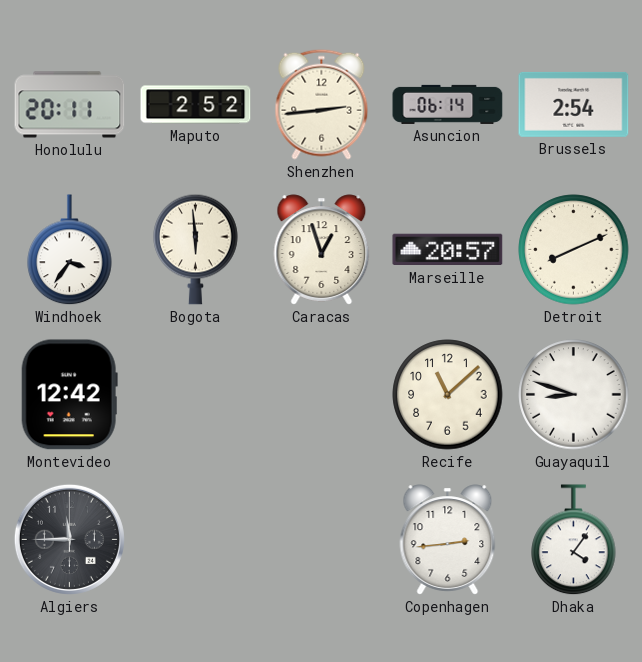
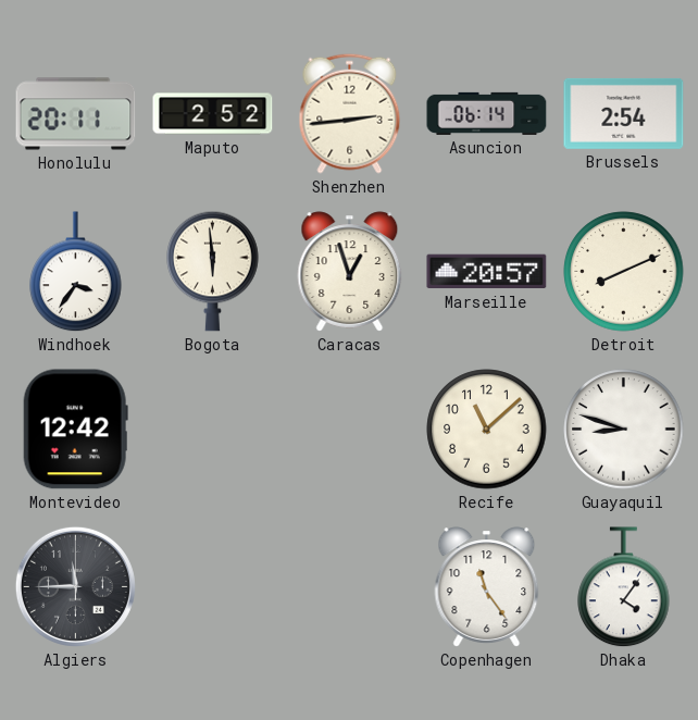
Copenhagen: 2:44 -> 11:24
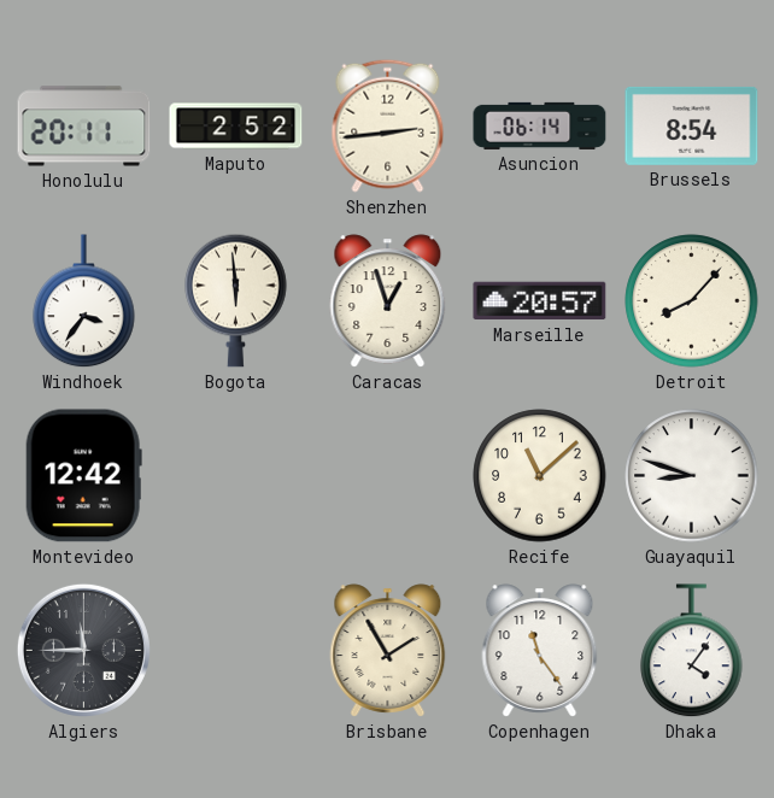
Brussels: 2:54 -> 8:54
Detroit: 8:11 -> 8:07
Brisbane: none -> 1:55
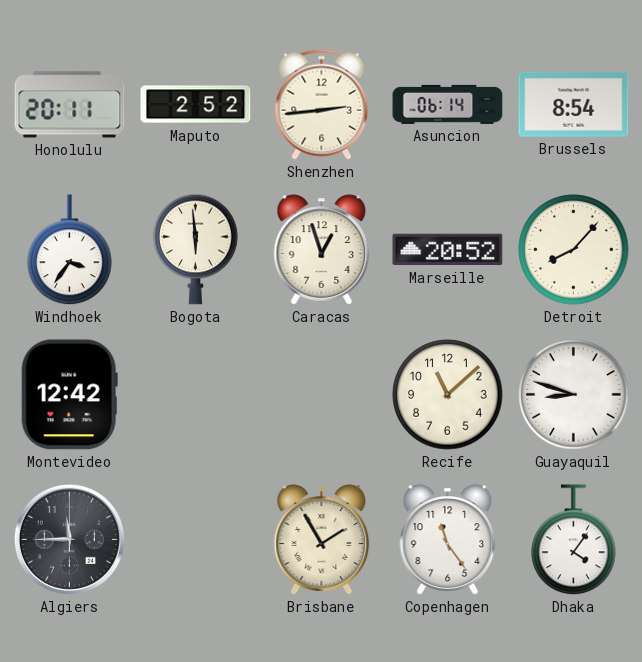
Marseille: 20:57 -> 20:52
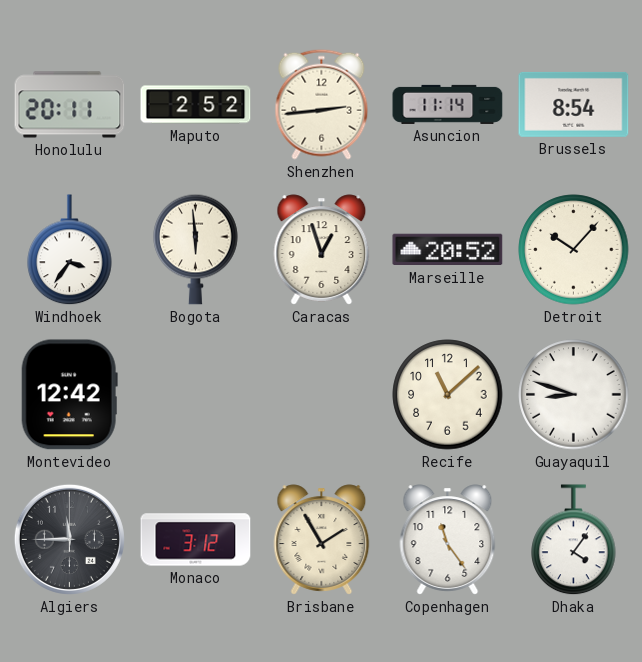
Asuncion: 06:14 -> 11:14
Detroit: 8:07 -> 10:07
Monaco: none -> 3:12
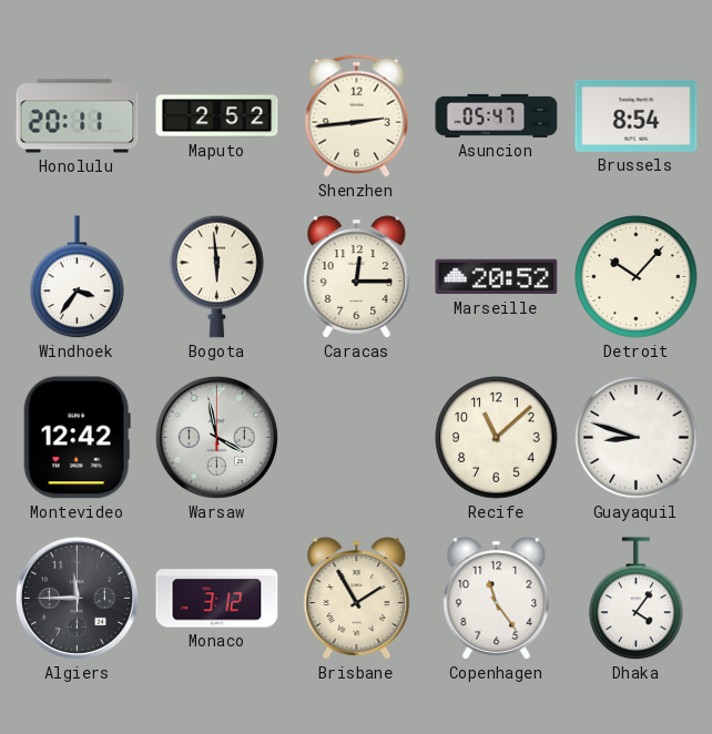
Asuncion: 11:14 -> 05:47
Caracas: 12:57 -> 12:15
Warsaw: none -> 3:58
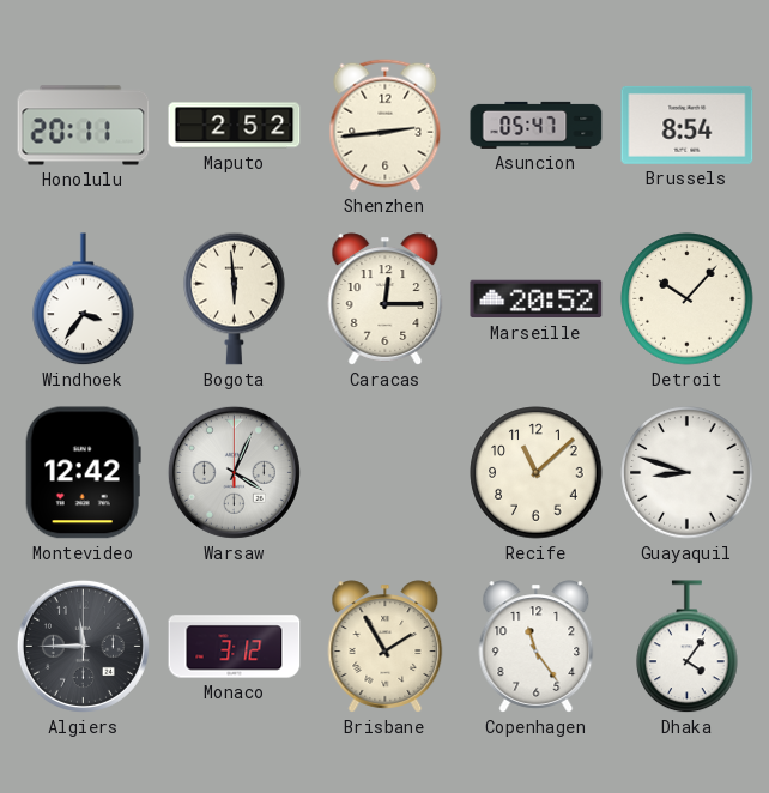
Warsaw: 3:58 -> 4:04
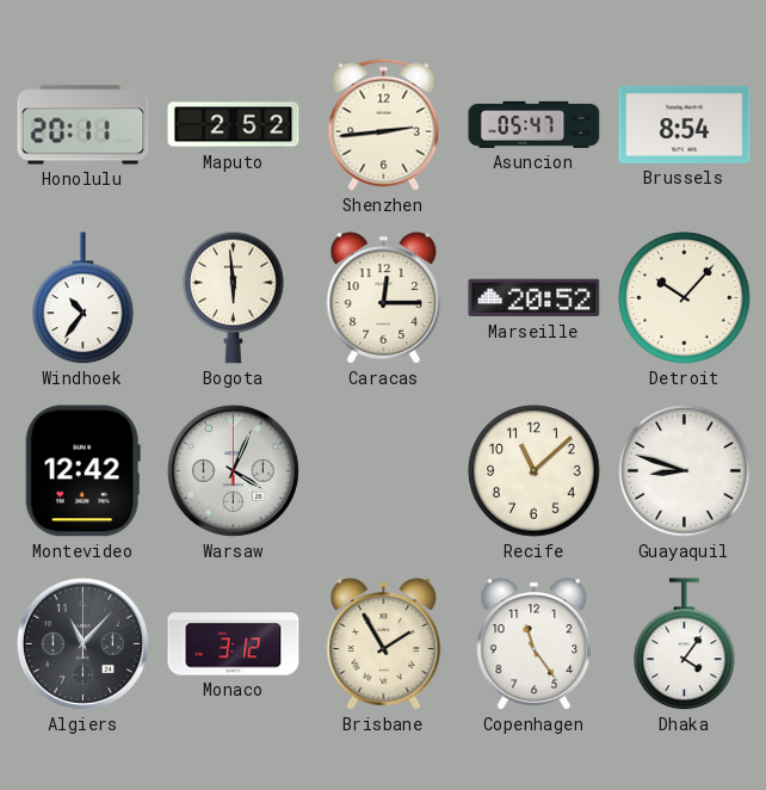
Windhoek: 3:36 -> 10:36
Algiers: 11:45 -> 11:07
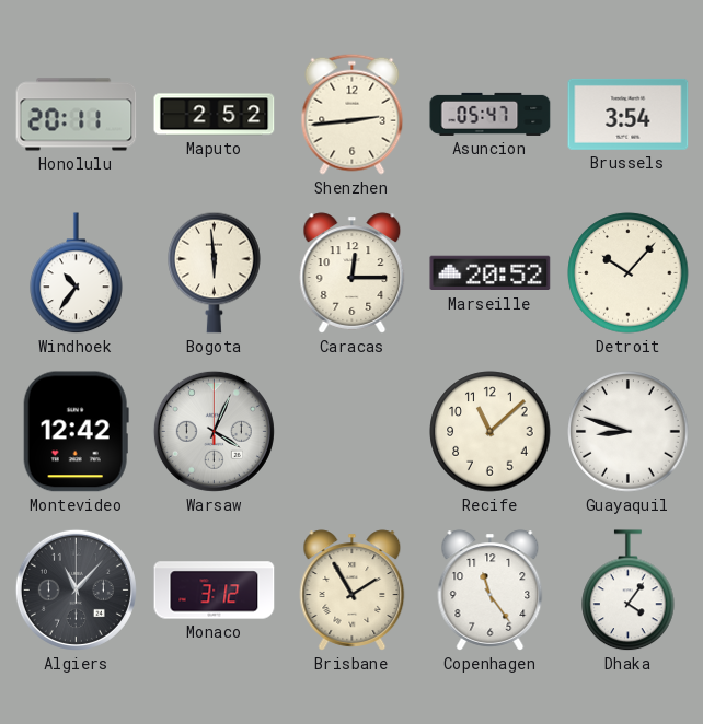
Brussels: 8:54 -> 3:54
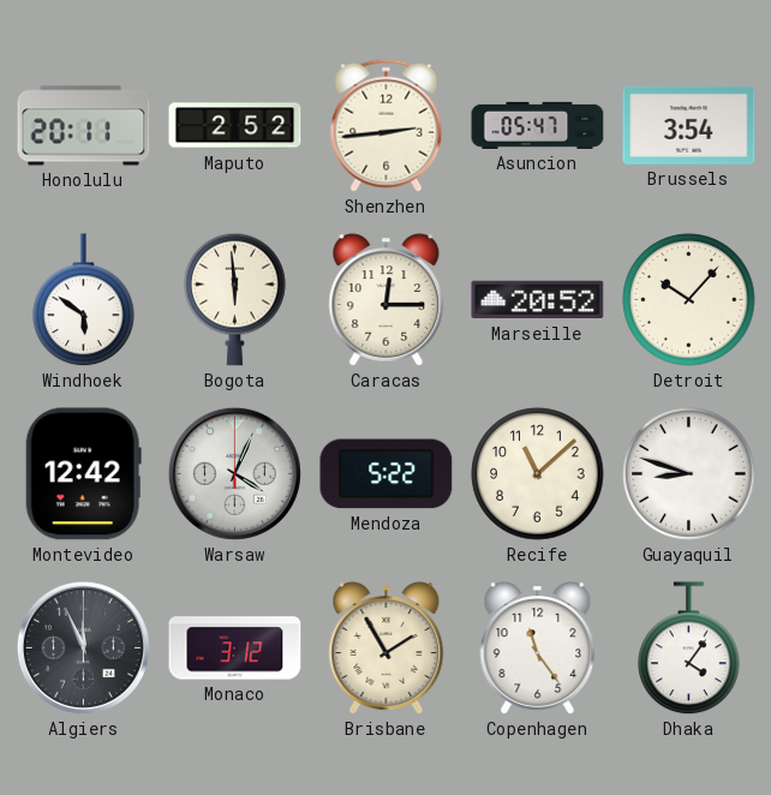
Windhoek: 10:36 -> 5:51
Mendoza: none -> 5:22
Algiers: 11:07 -> 11:56
